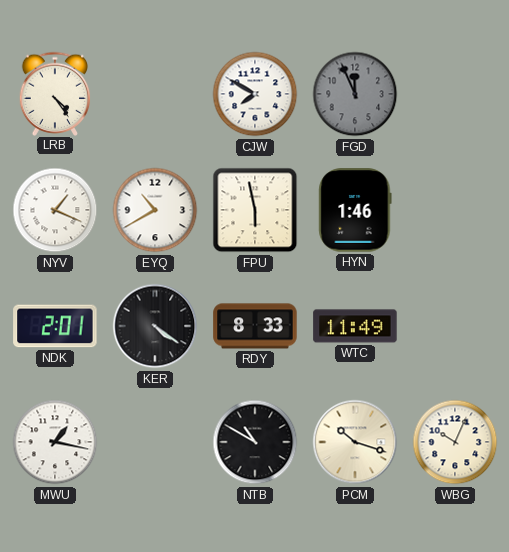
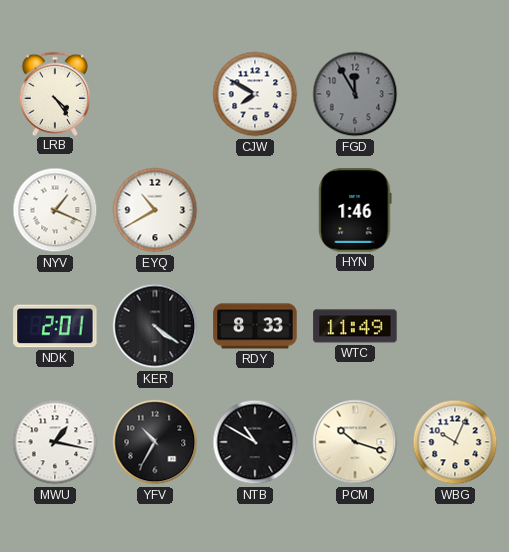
FGD: 11:56 -> 11:55
FPU: 5:58 -> none
YFV: none -> 10:35
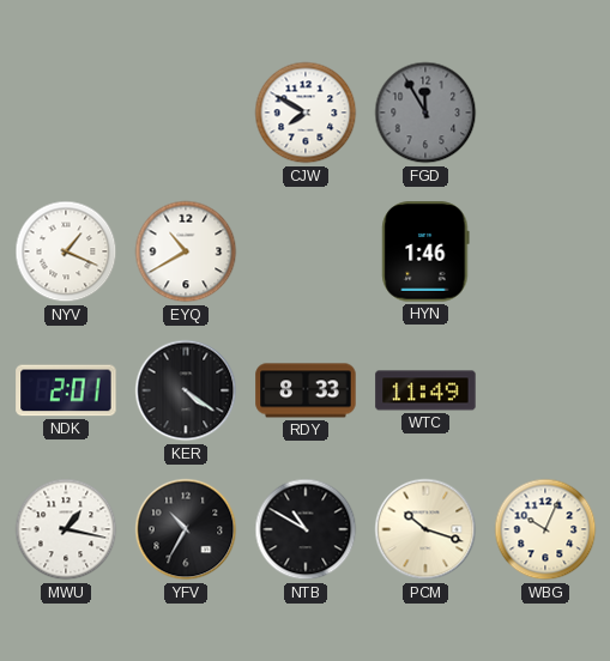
LRB: 4:24 -> none
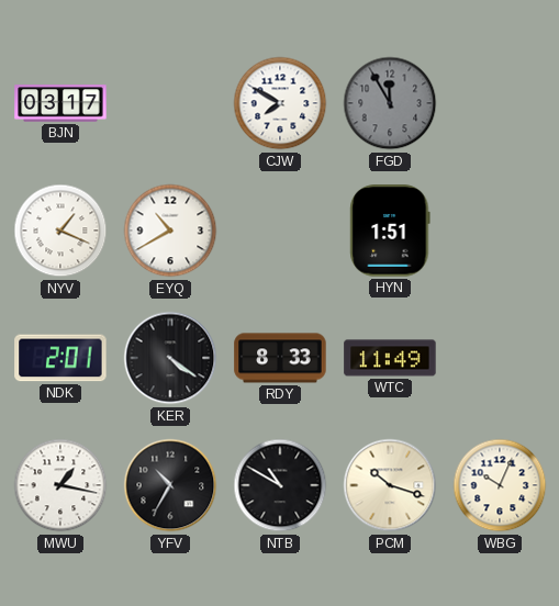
BJN: none -> 03:17
HYN: 1:46 -> 1:51
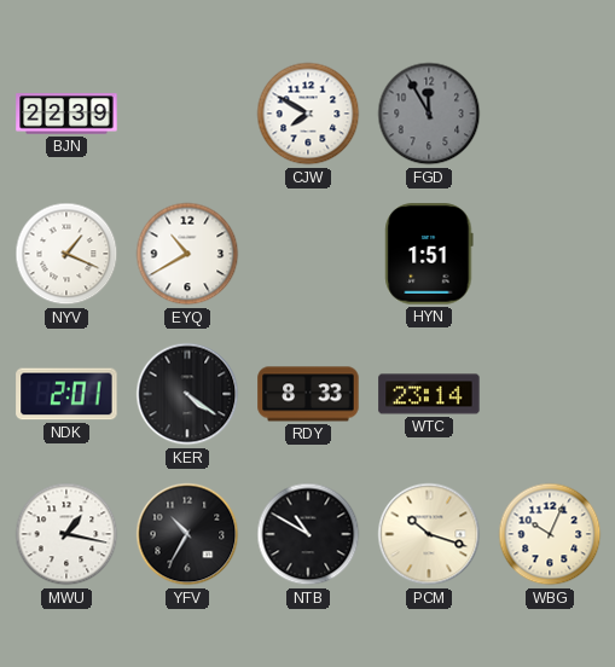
BJN: 03:17 -> 22:39
WTC: 11:49 -> 23:14
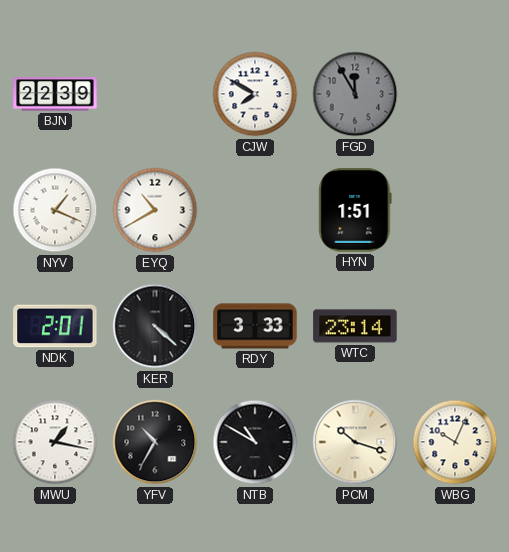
KER: 4:21 -> 4:22
RDY: 8:33 -> 3:33
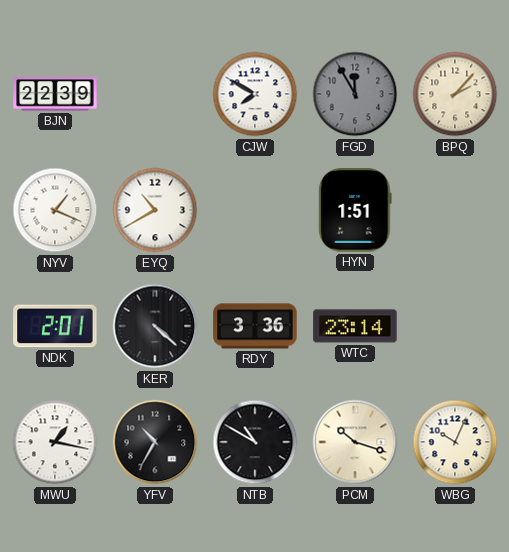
BPQ: none -> 2:07
RDY: 3:33 -> 3:36
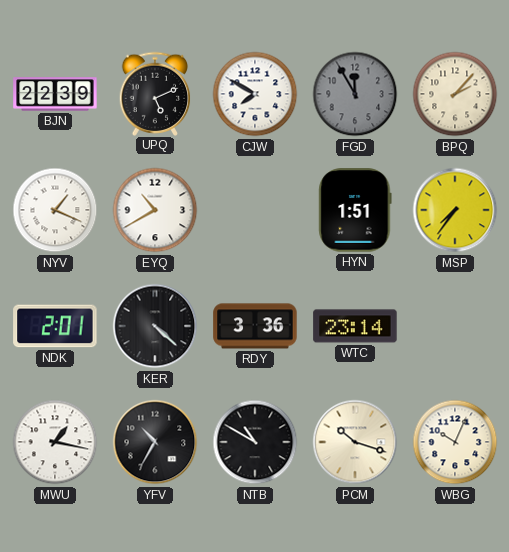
UPQ: none -> 5:11
MSP: none -> 7:36
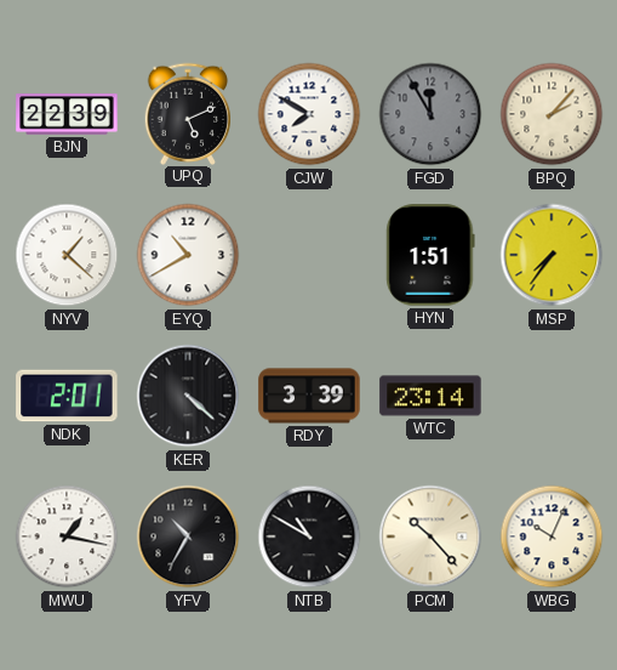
NYV: 1:19 -> 1:22
RDY: 3:36 -> 3:39
PCM: 10:18 -> 10:23
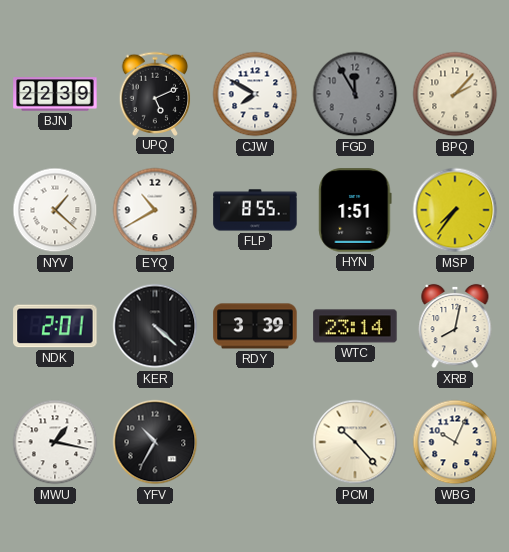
FLP: none -> 8:55
XRB: none -> 8:02
NTB: 10:50 -> none
